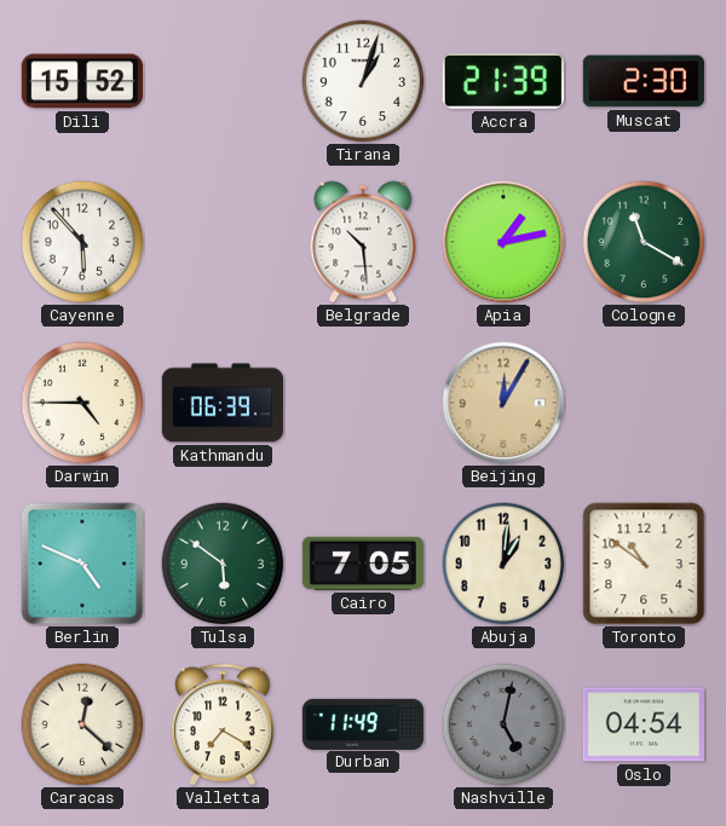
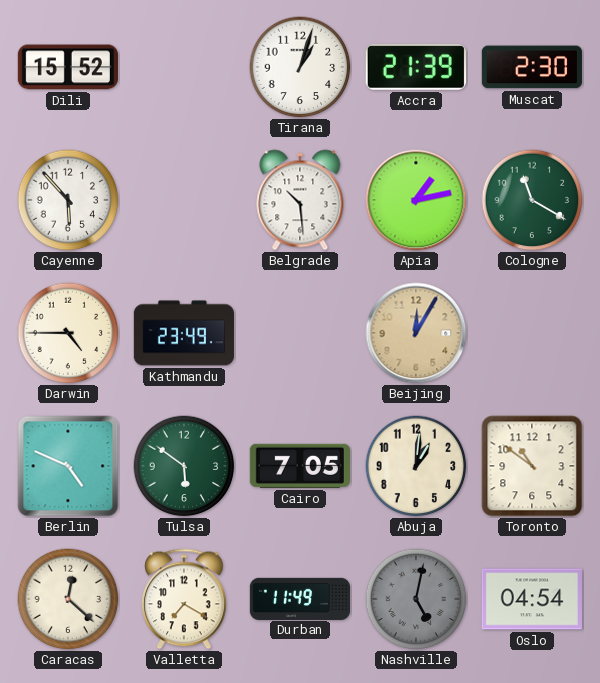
Kathmandu: 06:39 -> 23:49
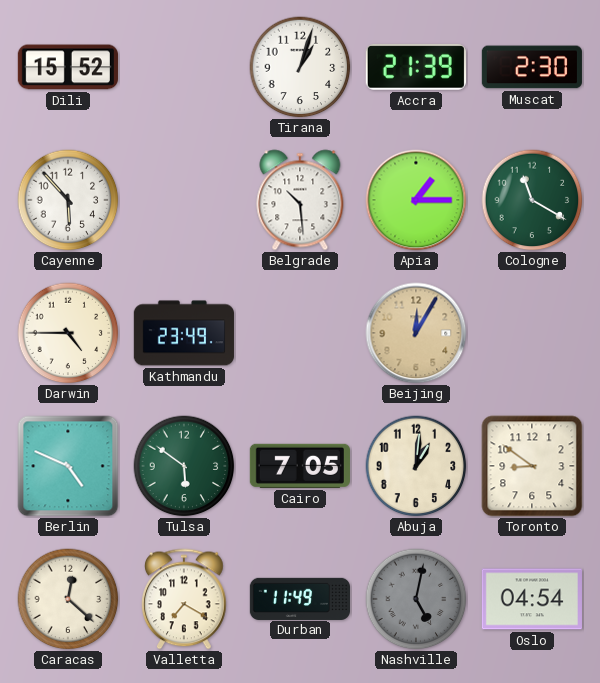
Apia: 1:13 -> 1:15
Toronto: 10:51 -> 8:51
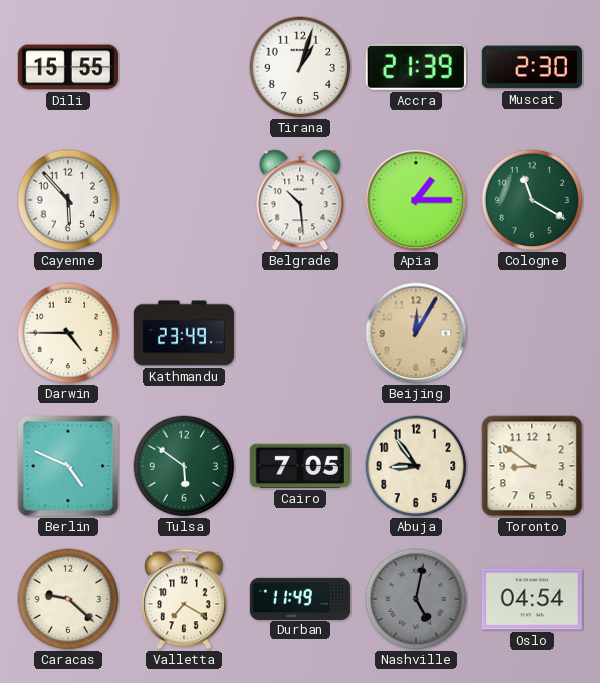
Dili: 15:52 -> 15:55
Abuja: 1:01 -> 8:54
Caracas: 12:22 -> 9:22
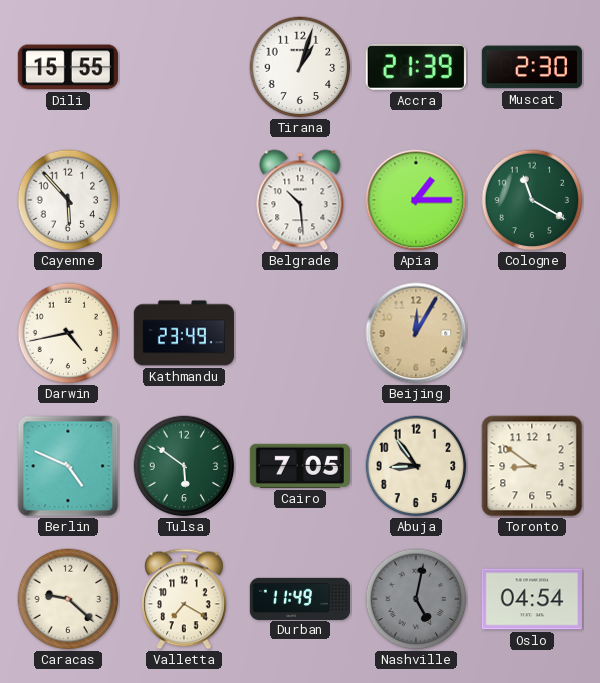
Darwin: 4:45 -> 4:43
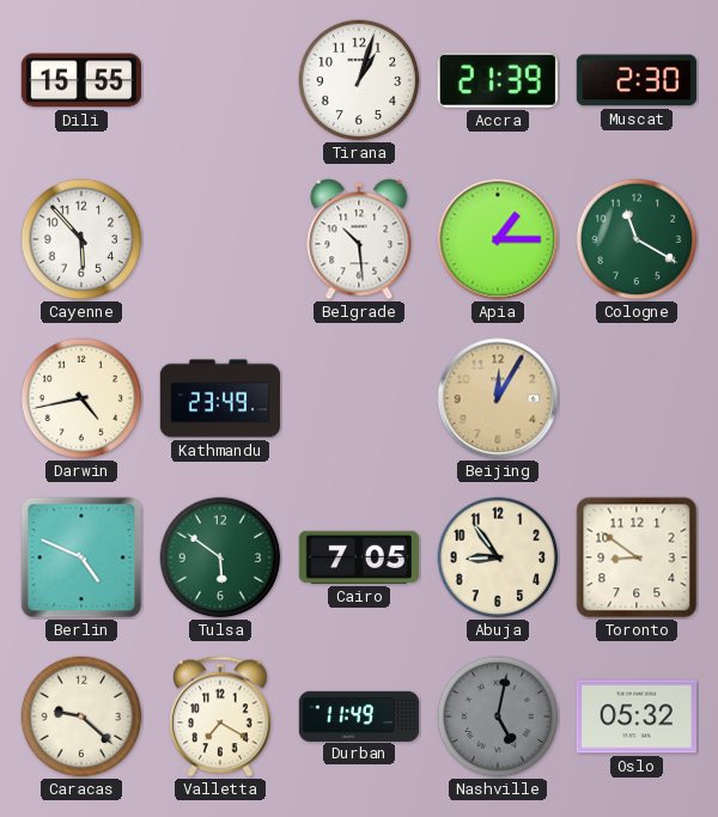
Oslo: 04:54 -> 05:32
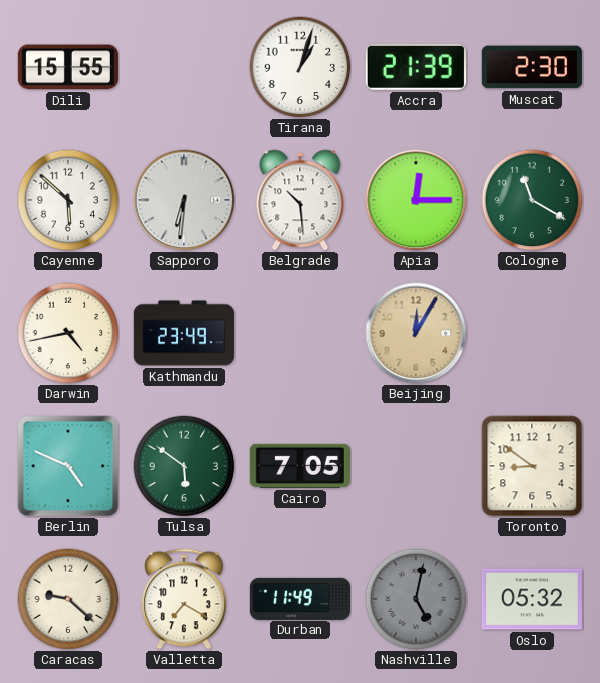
Cayenne: 5:53 -> 5:52
Sapporo: none -> 6:31
Apia: 1:15 -> 12:15
Abuja: 8:54 -> none
